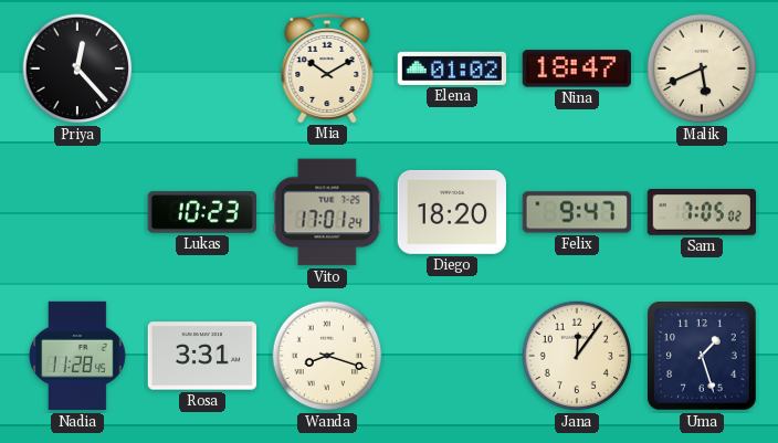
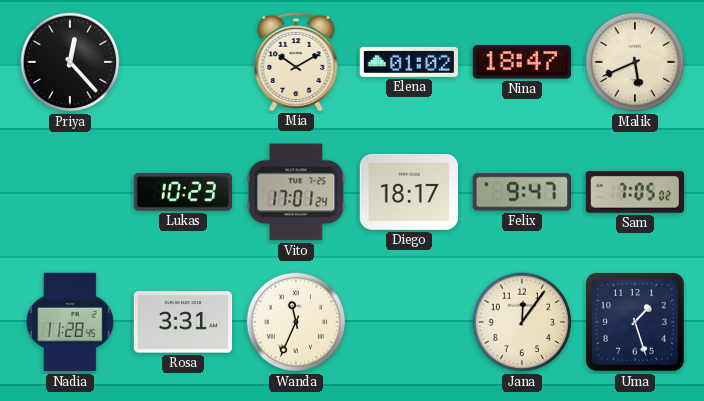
Diego: 18:20 -> 18:17
Wanda: 8:18 -> 11:34
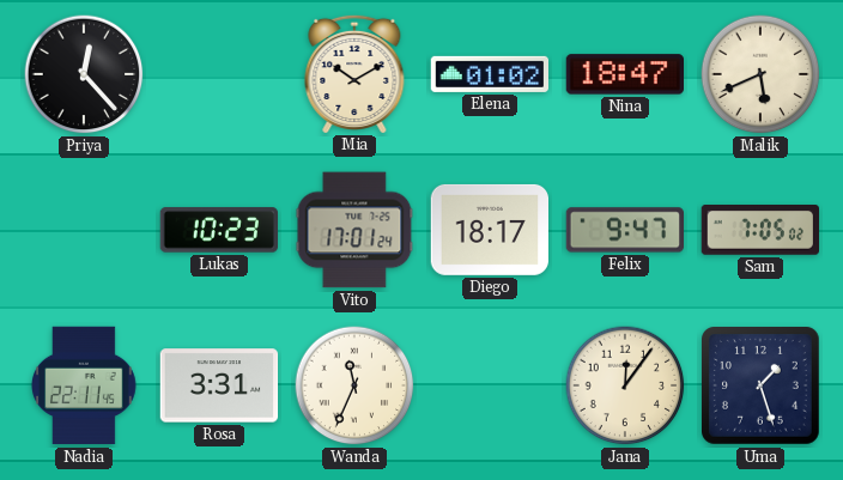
Nadia: 11:28 -> 22:11
